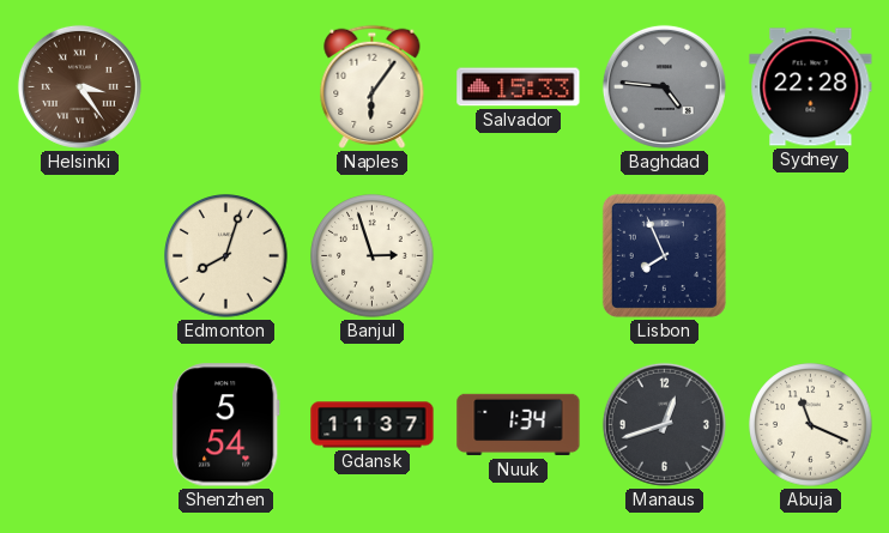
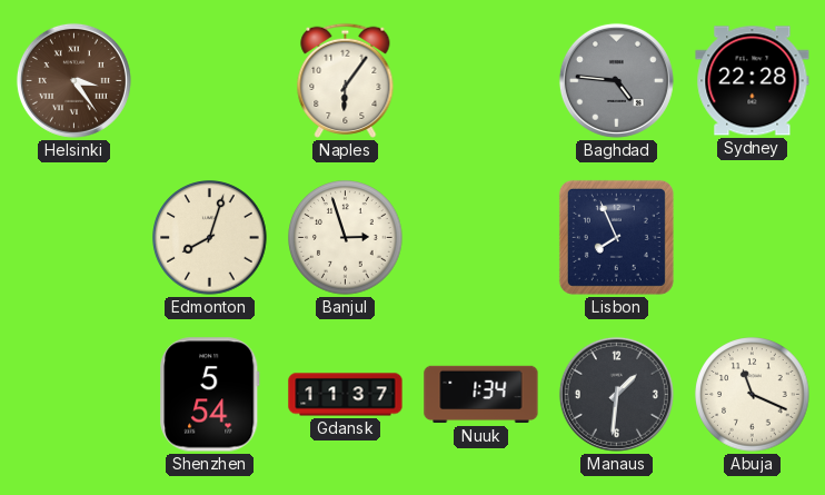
Salvador: 15:33 -> none
Manaus: 12:42 -> 1:31
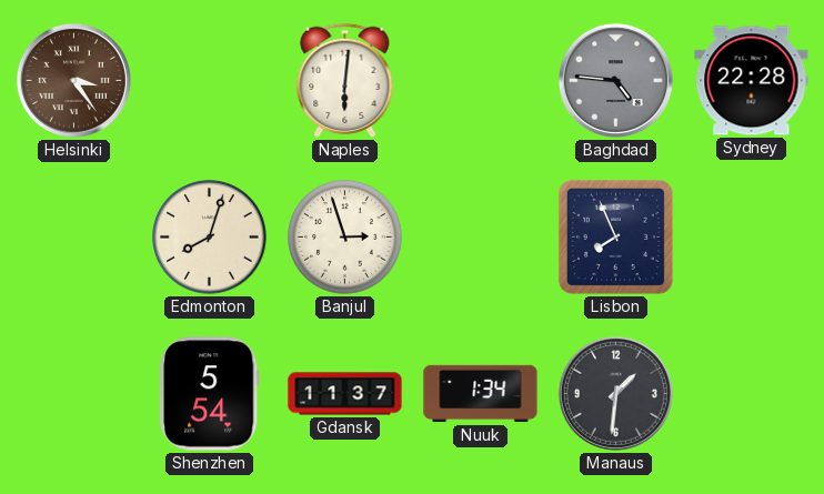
Naples: 6:06 -> 6:01
Abuja: 11:19 -> none
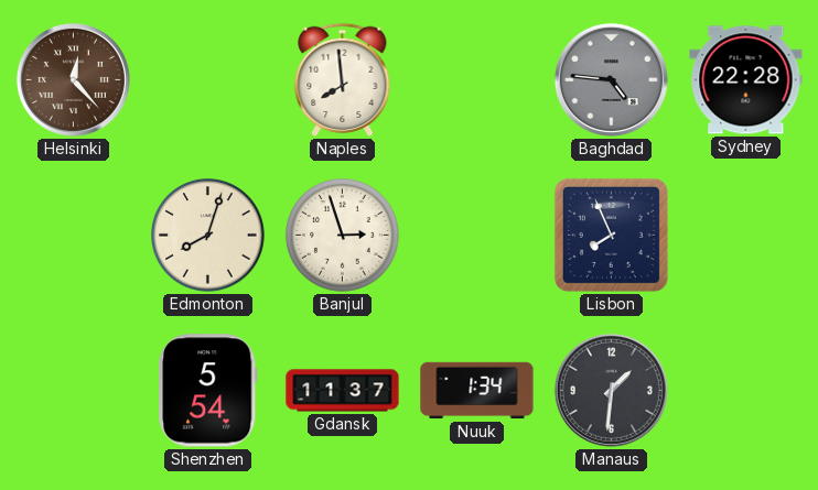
Helsinki: 3:24 -> 12:23
Naples: 6:01 -> 7:59
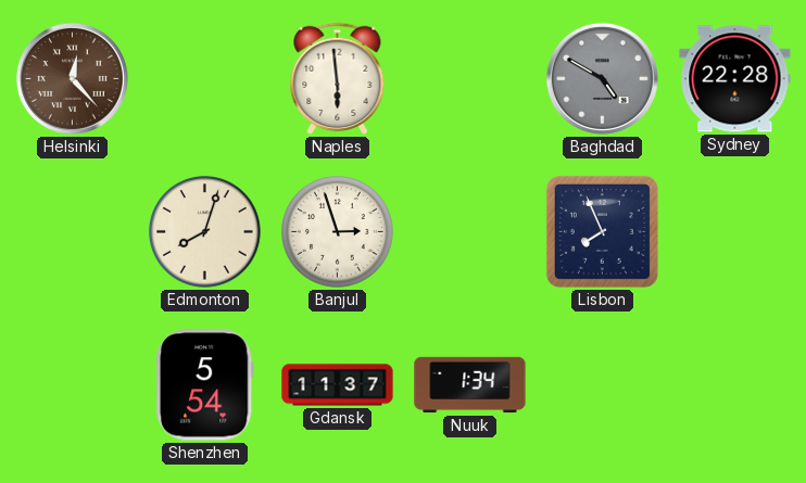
Naples: 7:59 -> 5:59
Baghdad: 4:46 -> 4:50
Manaus: 1:31 -> none
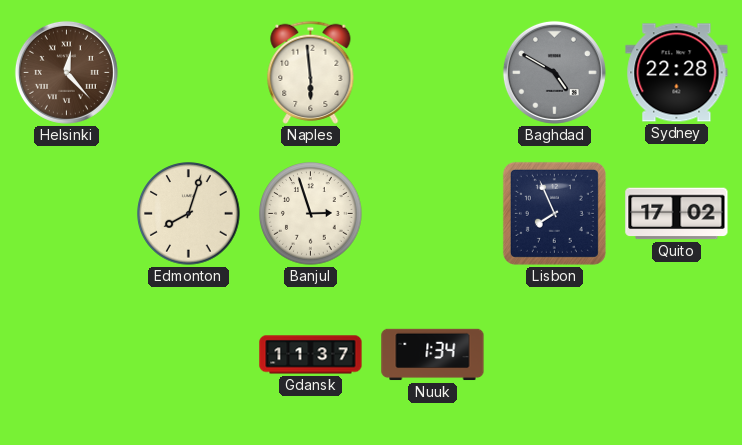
Quito: none -> 17:02
Shenzhen: 5:54 -> none
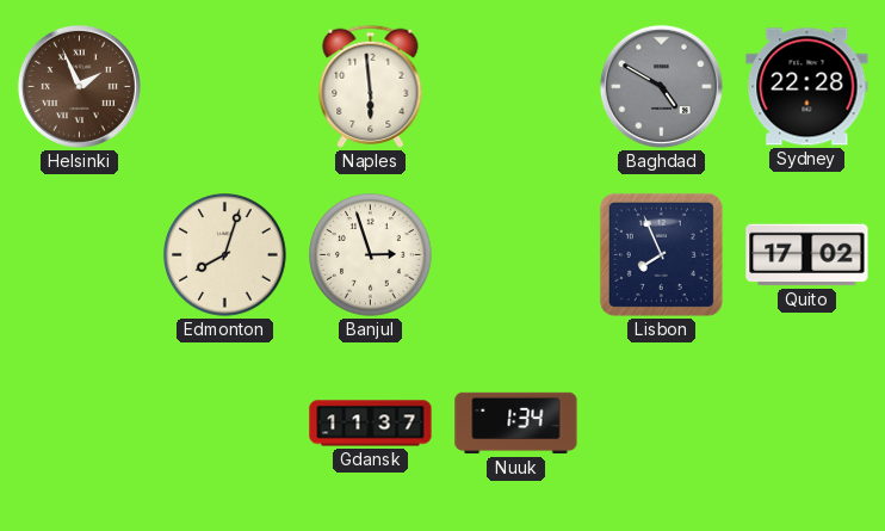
Helsinki: 12:23 -> 1:56
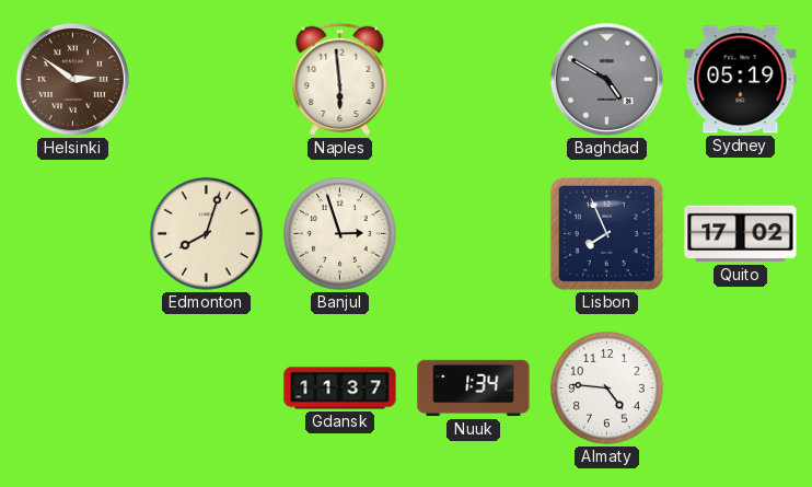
Helsinki: 1:56 -> 2:51
Sydney: 22:28 -> 05:19
Almaty: none -> 4:46
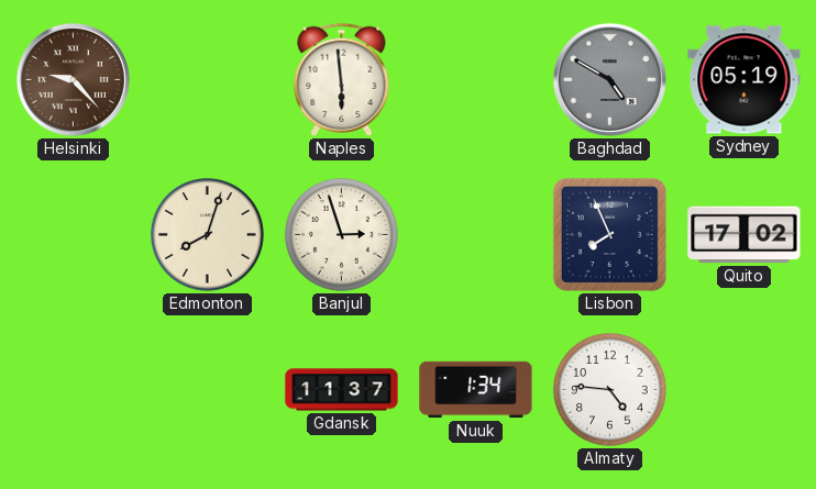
Helsinki: 2:51 -> 9:23
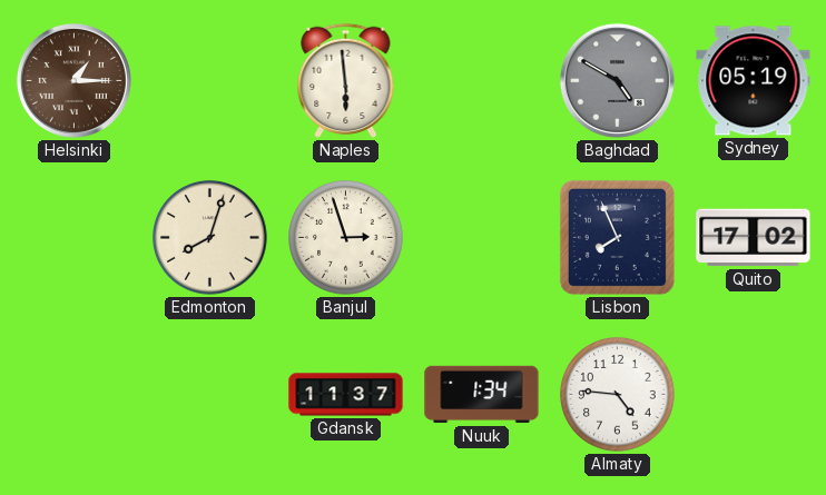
Helsinki: 9:23 -> 1:15
